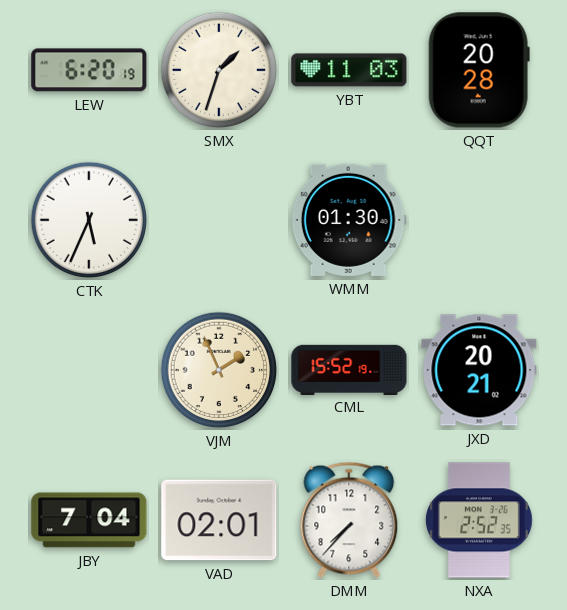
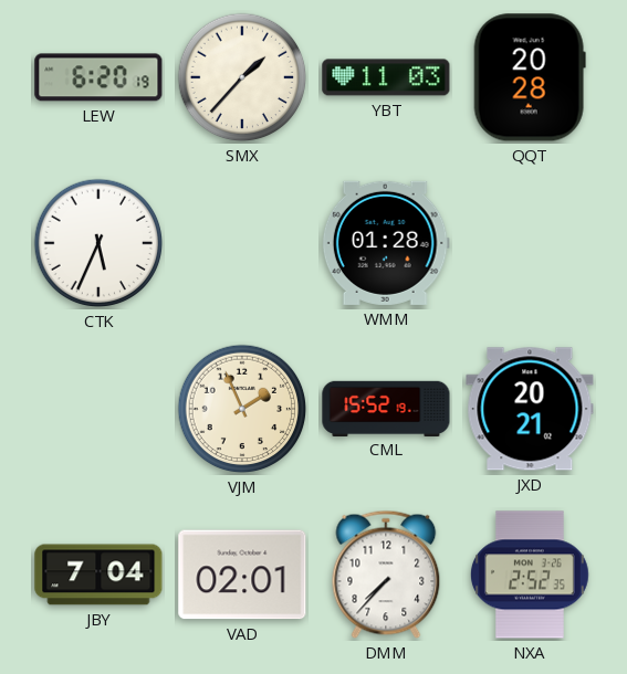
SMX: 1:33 -> 1:37
WMM: 01:30 -> 01:28
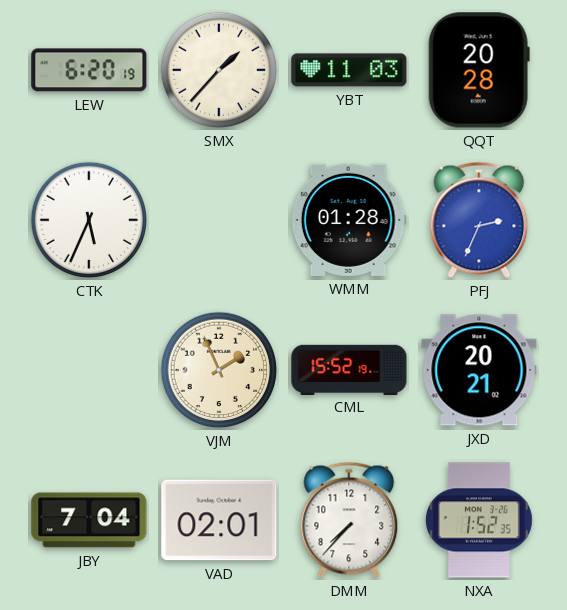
PFJ: none -> 2:34
NXA: 2:52 -> 1:52
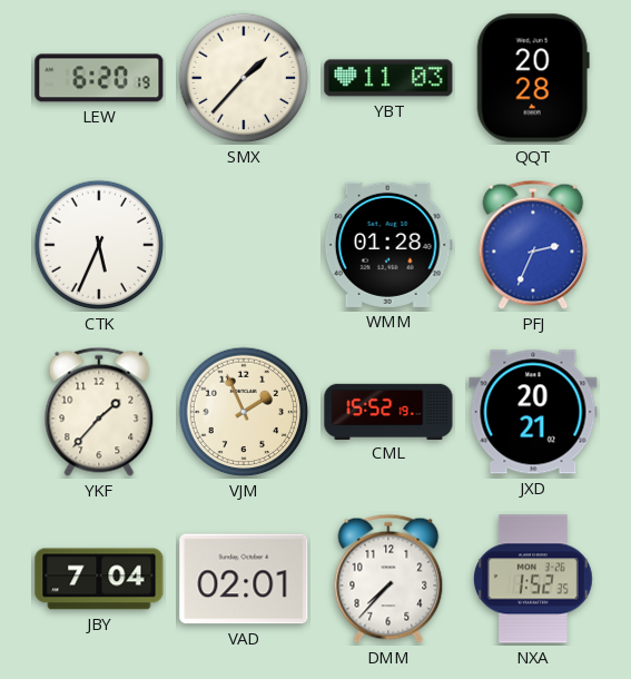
YKF: none -> 1:37
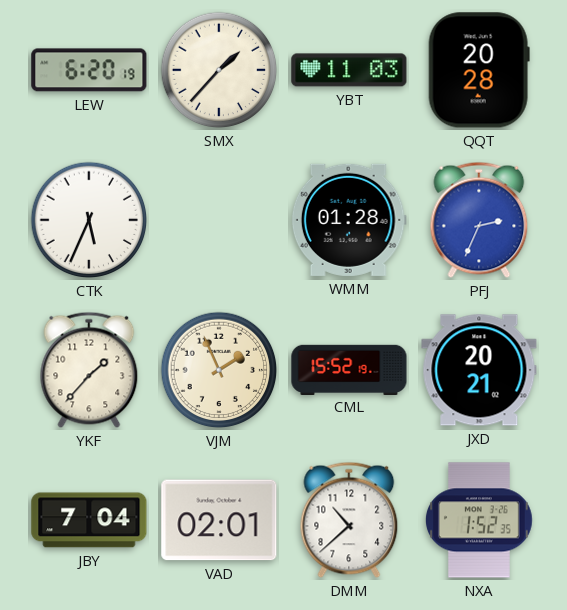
DMM: 7:37 -> 10:38
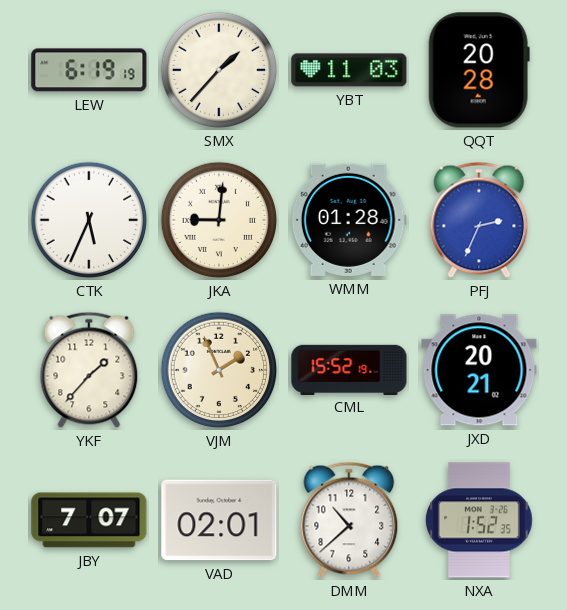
LEW: 6:20 -> 6:19
JKA: none -> 9:01
JBY: 7:04 -> 7:07
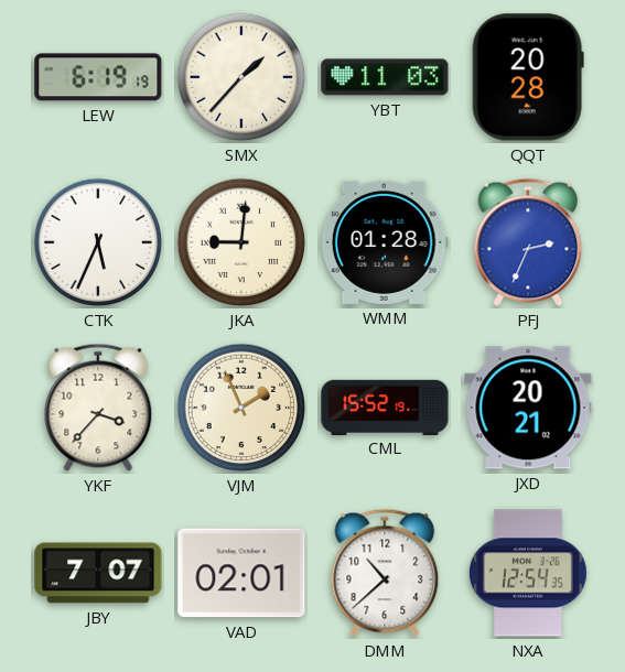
YKF: 1:37 -> 3:37
NXA: 1:52 -> 12:54
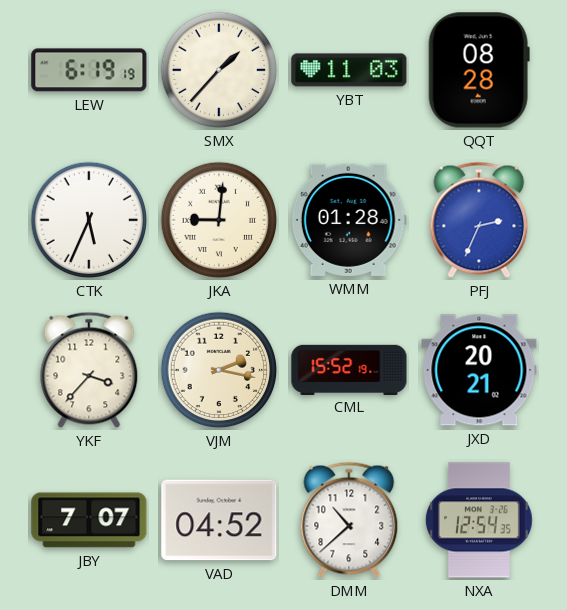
QQT: 20:28 -> 08:28
VJM: 1:56 -> 2:17
VAD: 02:01 -> 04:52
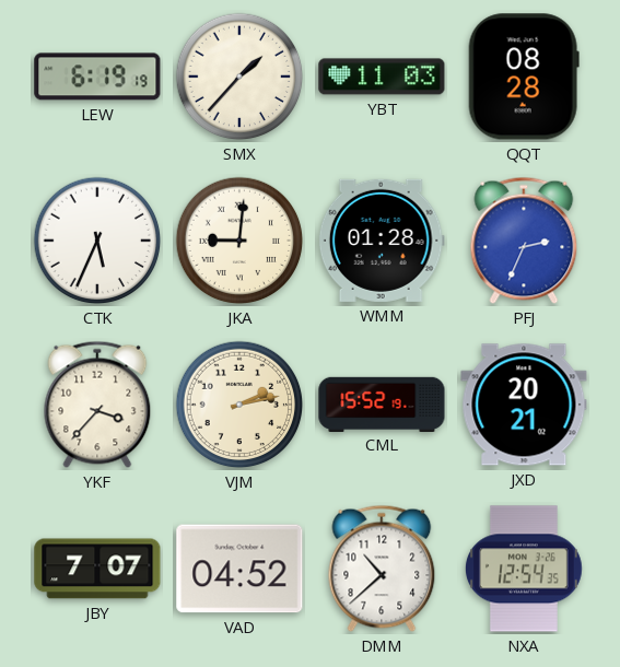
VJM: 2:17 -> 2:13
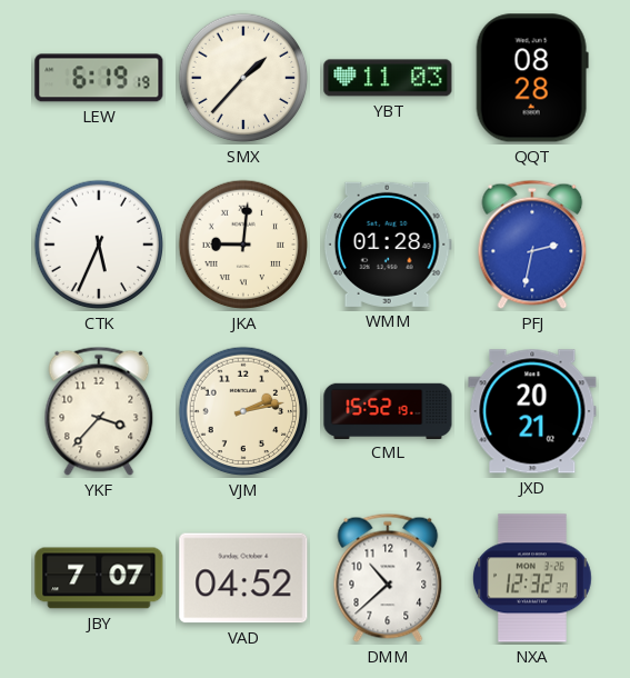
PFJ: 2:34 -> 2:32
NXA: 12:54 -> 12:32
